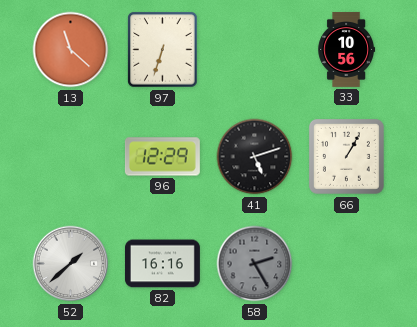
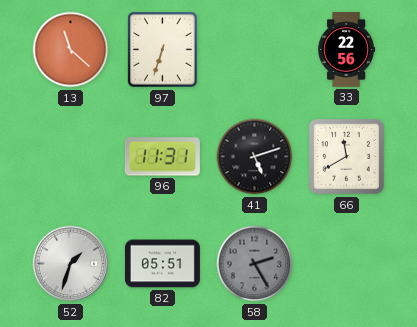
33: 10:56 -> 22:56
96: 12:29 -> 11:31
66: 1:05 -> 11:40
52: 1:38 -> 1:33
82: 16:16 -> 05:51
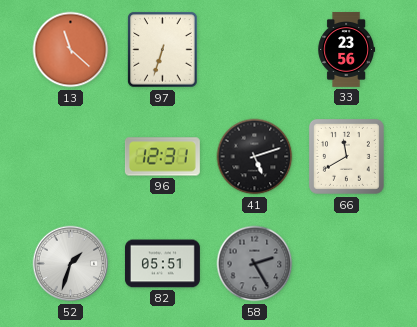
33: 22:56 -> 23:56
96: 11:31 -> 12:31
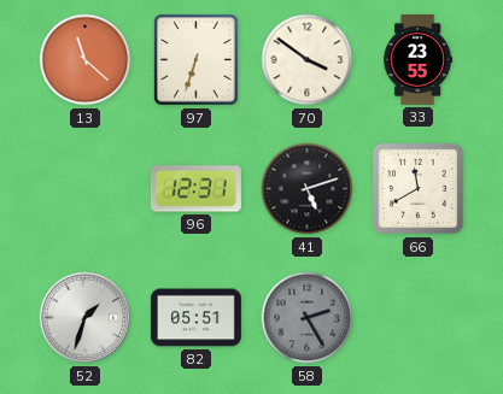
70: none -> 3:51
33: 23:56 -> 23:55
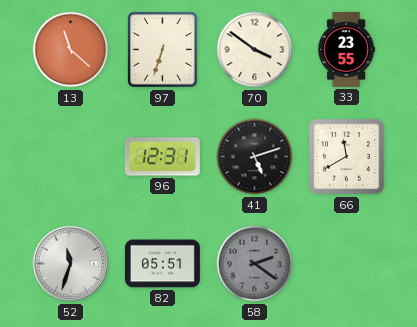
52: 1:33 -> 11:33
58: 2:25 -> 2:21
